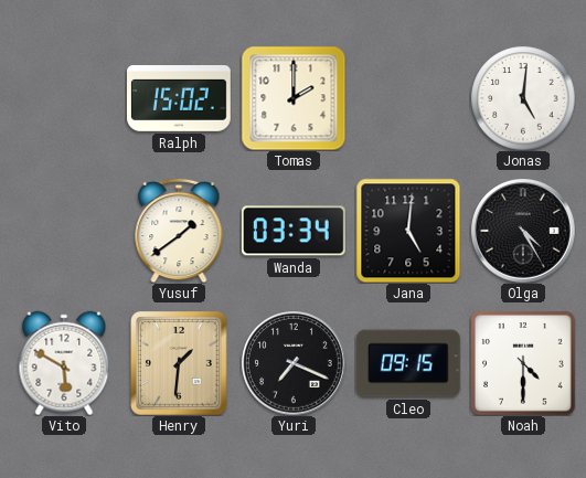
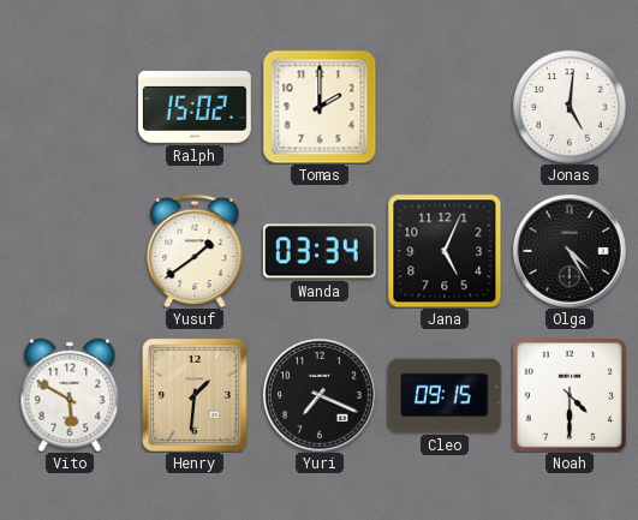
Jana: 5:01 -> 5:04
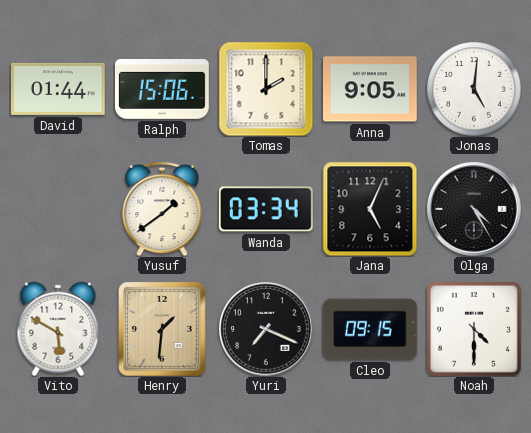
David: none -> 01:44
Ralph: 15:02 -> 15:06
Anna: none -> 9:05
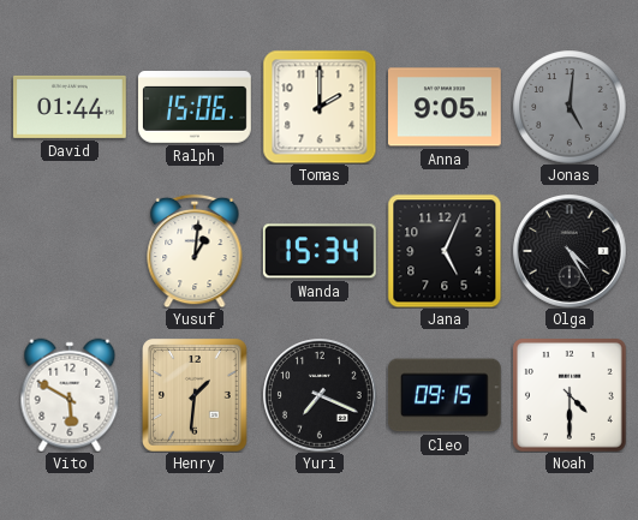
Jonas dial: white -> grey
Yusuf: 1:39 -> 1:01
Wanda: 03:34 -> 15:34
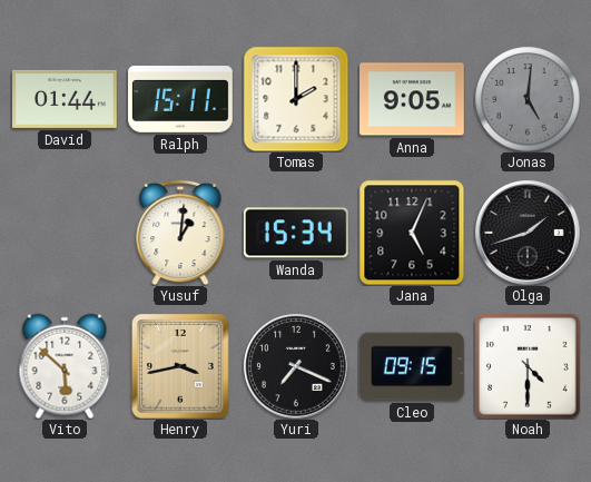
Ralph: 15:06 -> 15:11
Olga: 4:25 -> 1:42
Vito: 5:50 -> 5:52
Henry: 1:31 -> 3:43
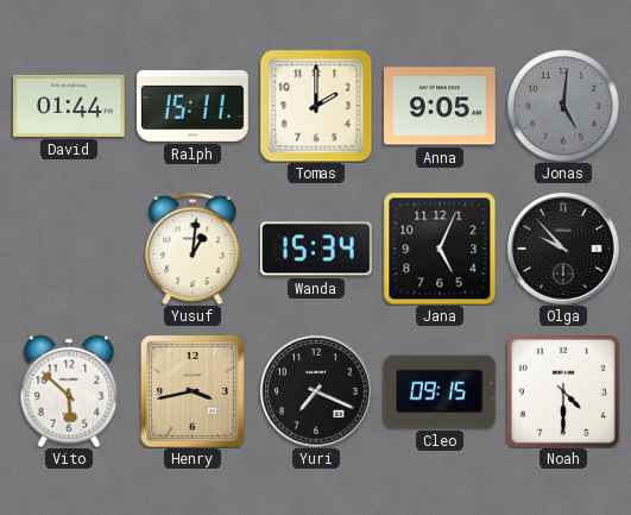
Olga: 1:42 -> 9:53
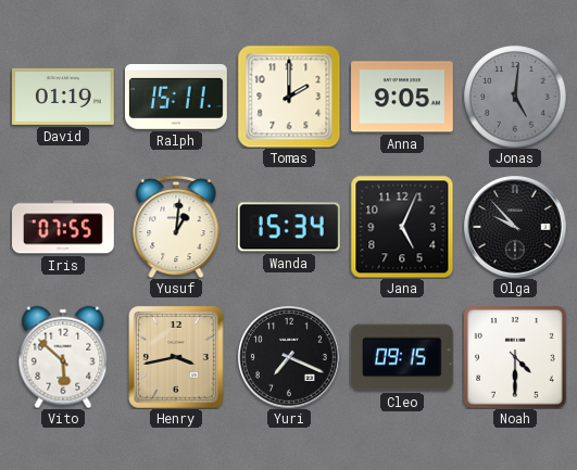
David: 01:44 -> 01:19
Iris: none -> 07:55
